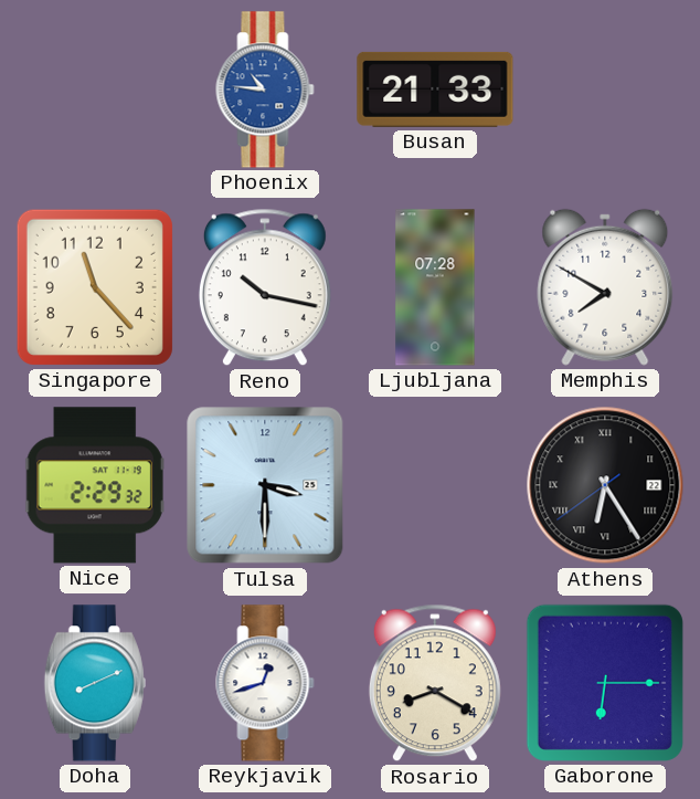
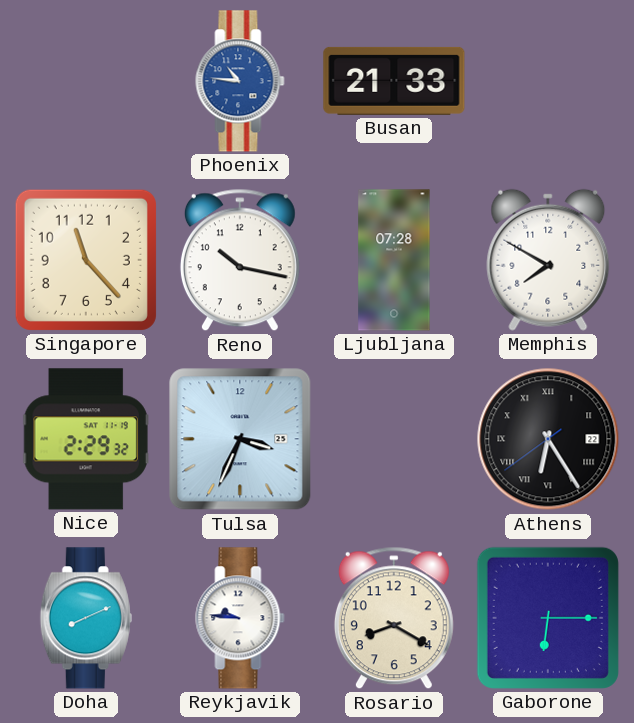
Tulsa: 3:30 -> 3:34
Reykjavik: 12:42 -> 9:46
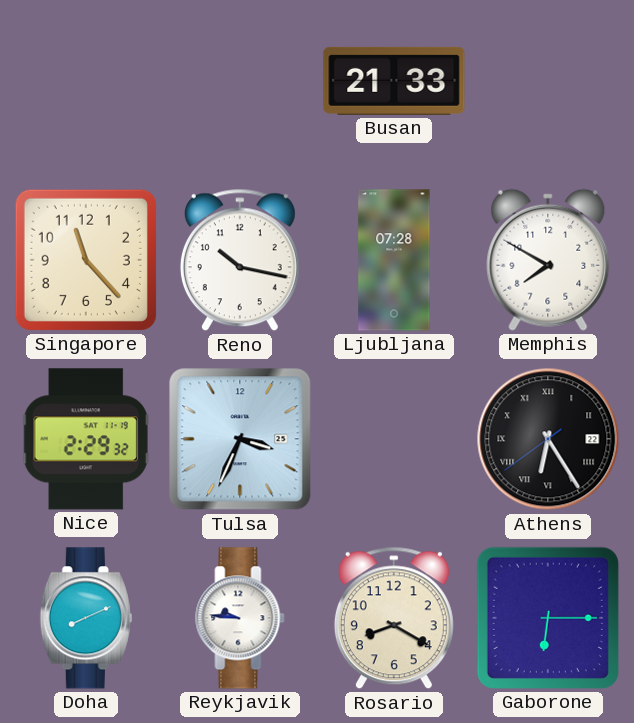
Phoenix: 10:46 -> none
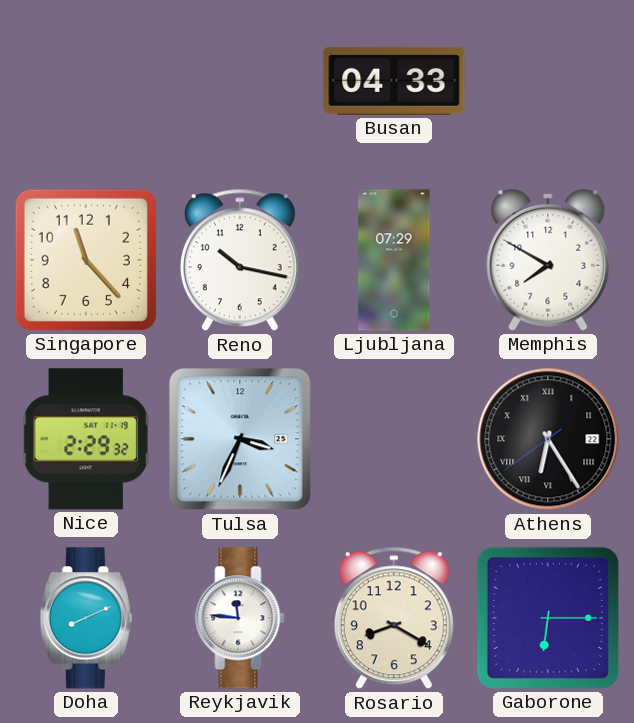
Busan: 21:33 -> 04:33
Ljubljana: 07:28 -> 07:29
Reykjavik: 9:46 -> 11:46
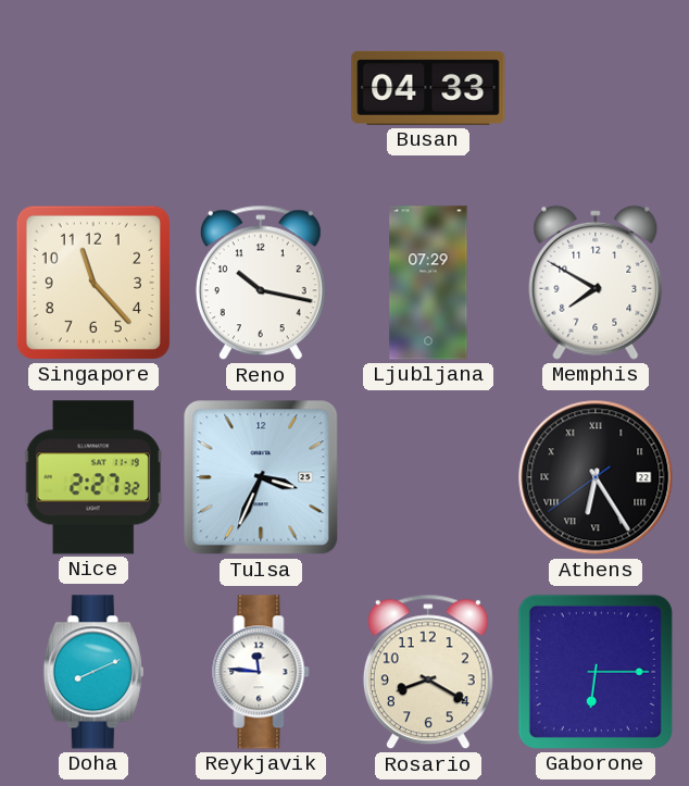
Nice: 2:29 -> 2:27
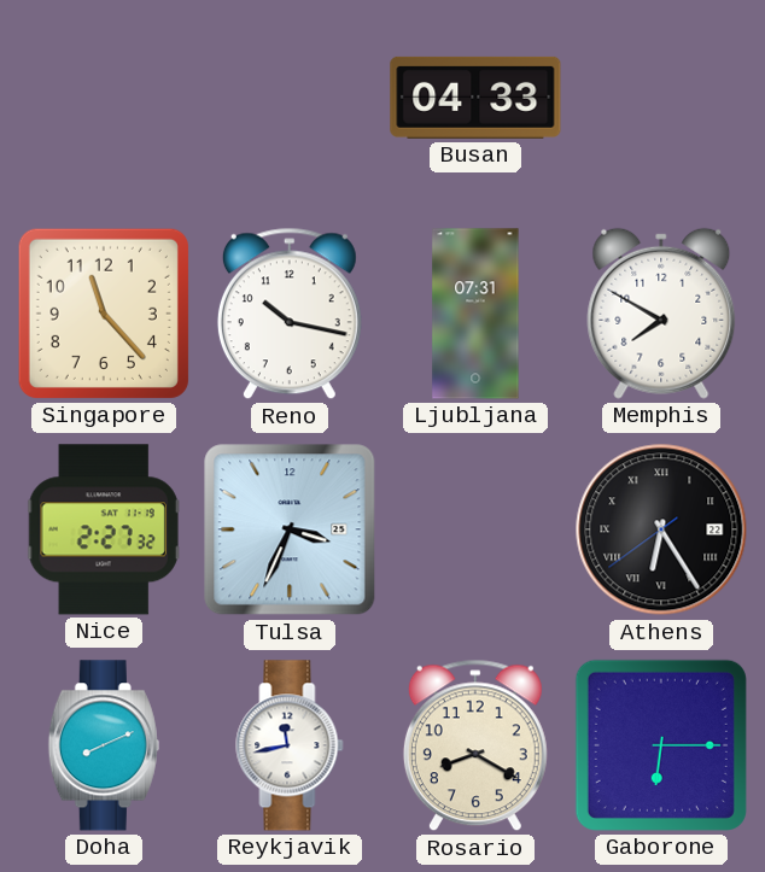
Ljubljana: 07:29 -> 07:31
Reykjavik: 11:46 -> 11:43
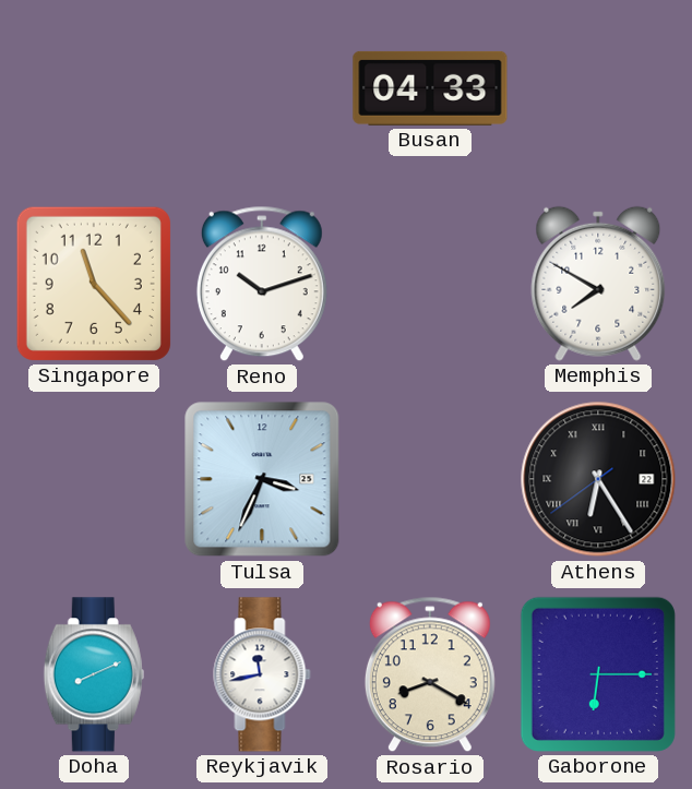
Reno: 10:17 -> 10:12
Ljubljana: 07:31 -> none
Nice: 2:27 -> none
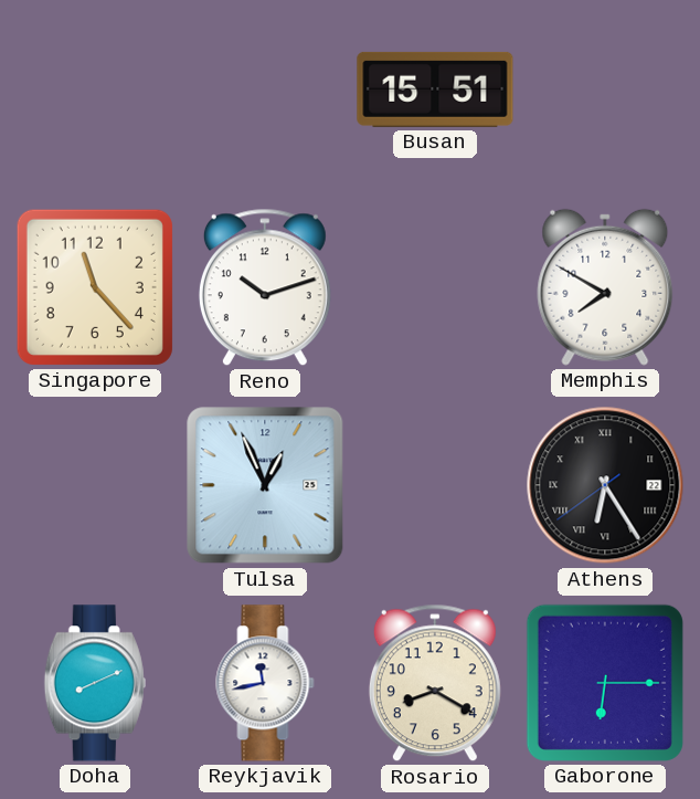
Busan: 04:33 -> 15:51
Tulsa: 3:34 -> 12:56
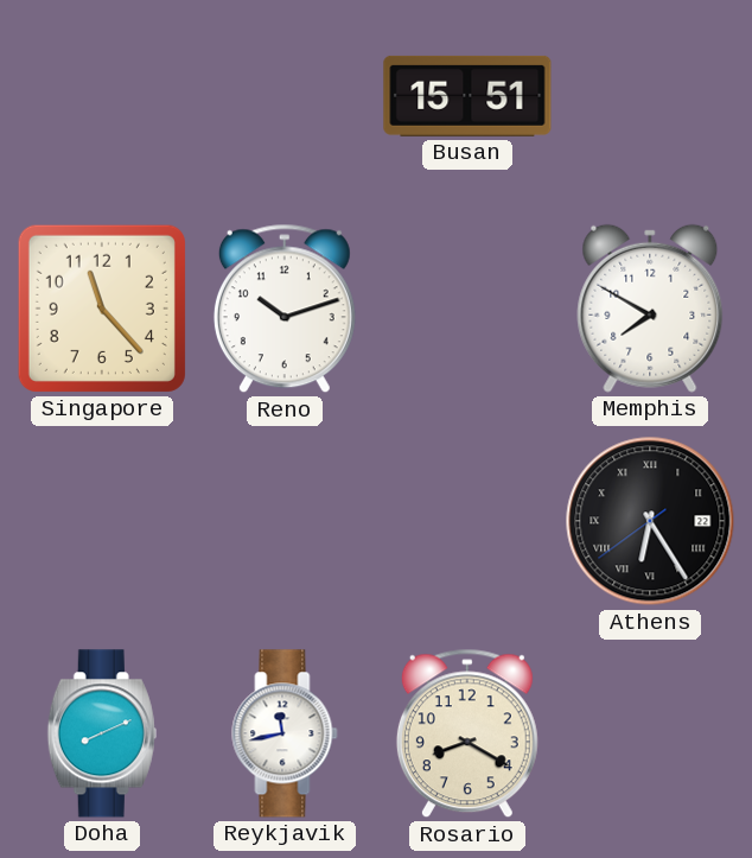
Tulsa: 12:56 -> none
Gaborone: 6:15 -> none
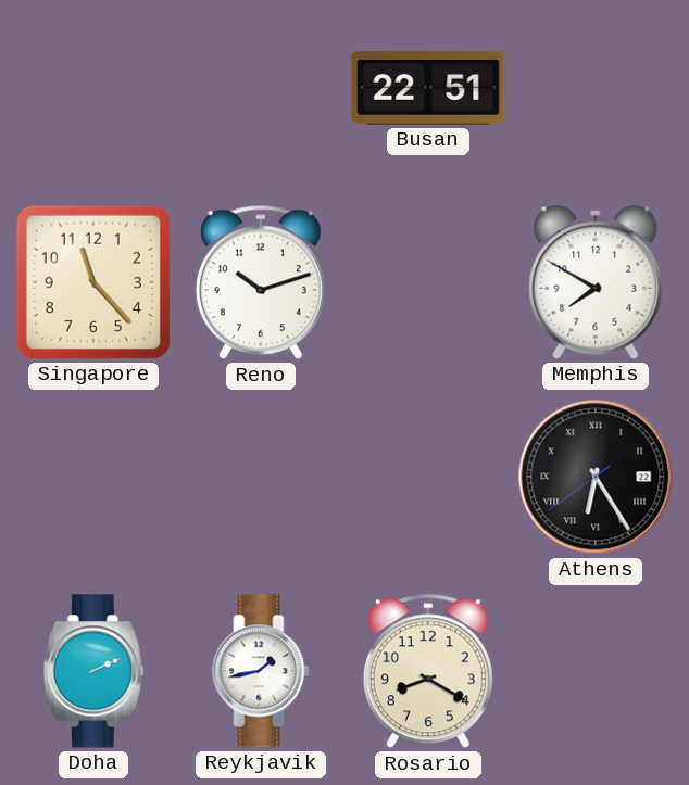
Busan: 15:51 -> 22:51
Doha: 8:11 -> 2:11
Reykjavik: 11:43 -> 1:43
